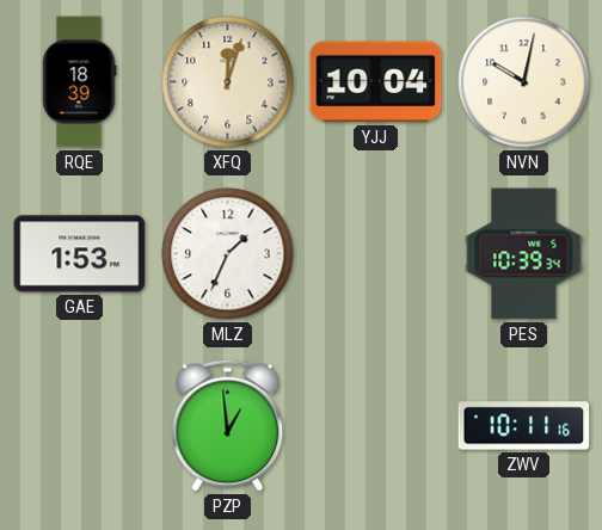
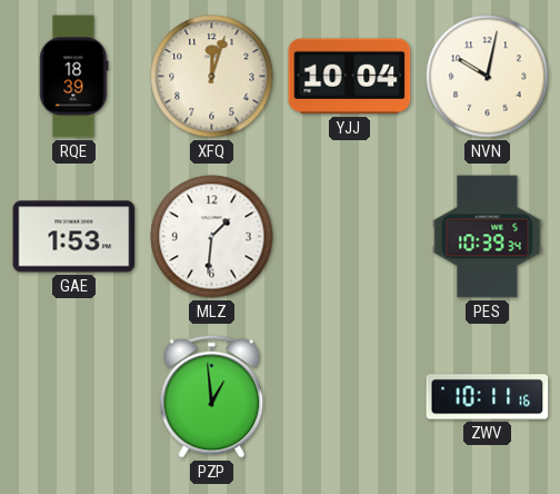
MLZ: 1:34 -> 1:31
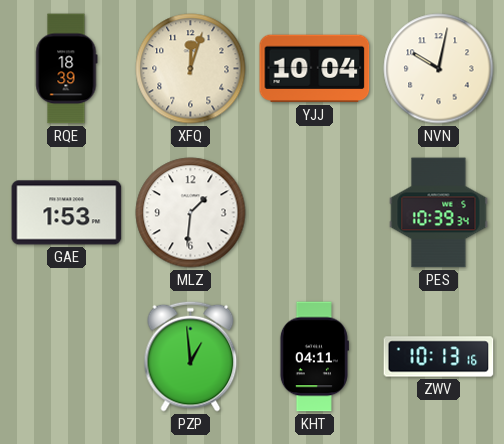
KHT: none -> 04:11
ZWV: 10:11 -> 10:13
